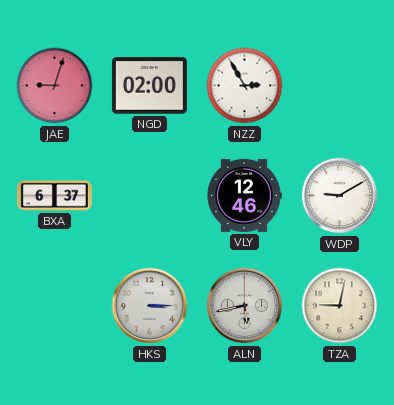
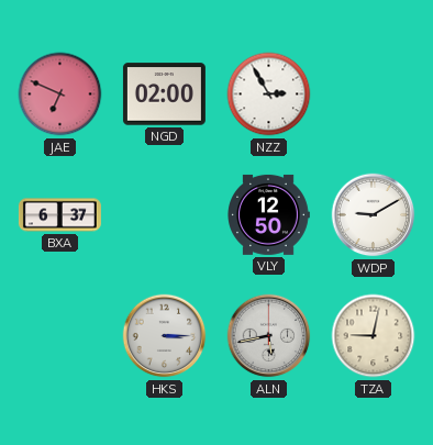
JAE: 9:03 -> 6:49
VLY: 12:46 -> 12:50
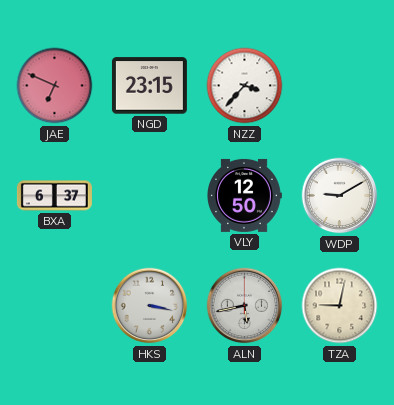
NGD: 02:00 -> 23:15
NZZ: 2:55 -> 3:37
HKS: 3:15 -> 3:17
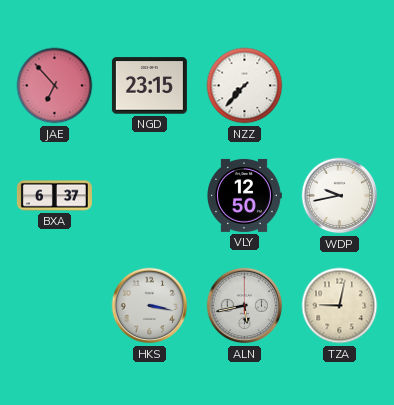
JAE: 6:49 -> 6:53
NZZ: 3:37 -> 7:37
WDP: 9:10 -> 9:43
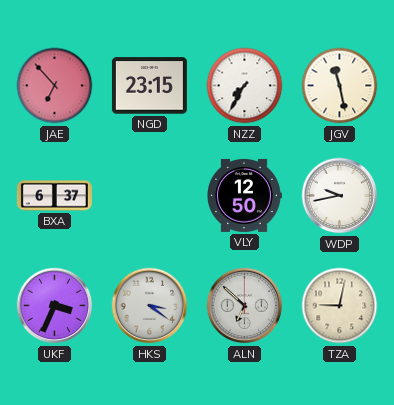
NZZ: 7:37 -> 7:35
JGV: none -> 11:28
UKF: none -> 3:34
HKS: 3:17 -> 3:21
ALN: 5:43 -> 6:52
